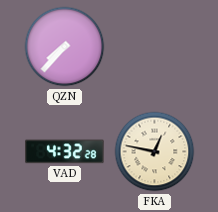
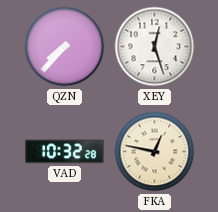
XEY: none -> 12:27
VAD: 4:32 -> 10:32
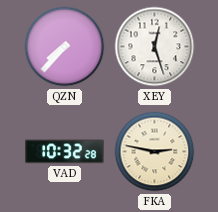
FKA: 12:47 -> 2:47
